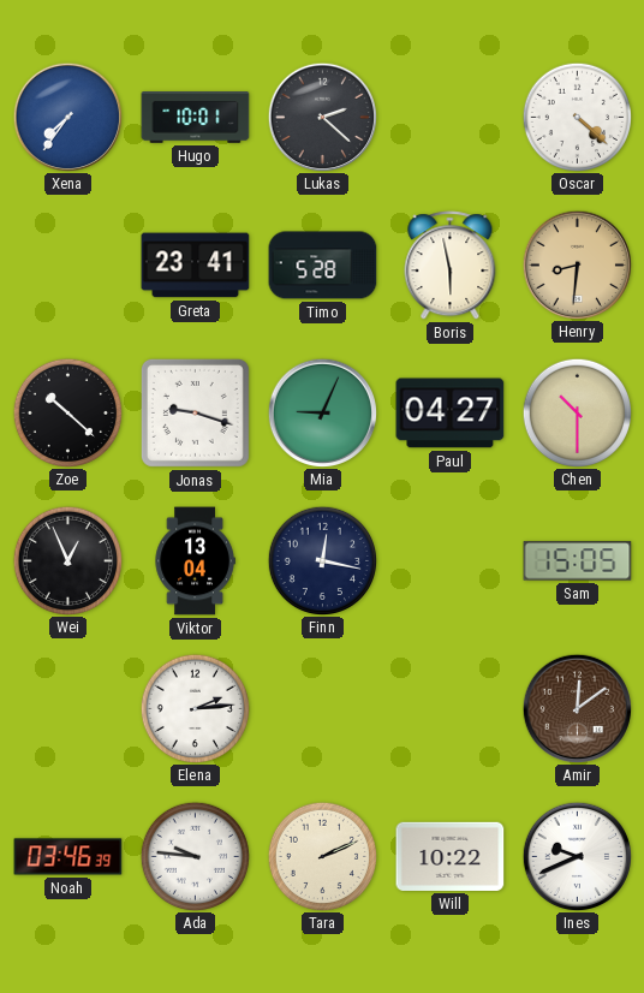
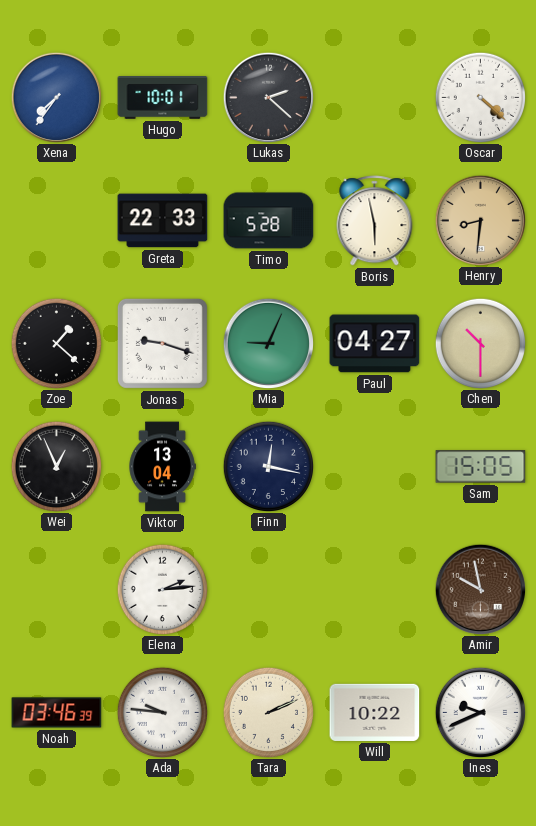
Greta: 23:41 -> 22:33
Zoe: 10:22 -> 1:22
Amir: 12:09 -> 9:58
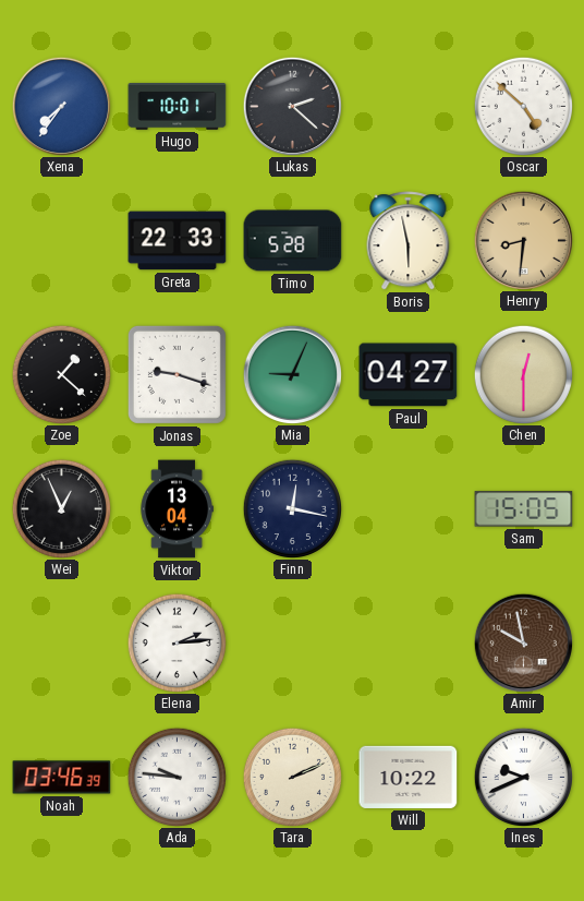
Oscar: 4:22 -> 4:52
Chen: 10:30 -> 12:30
